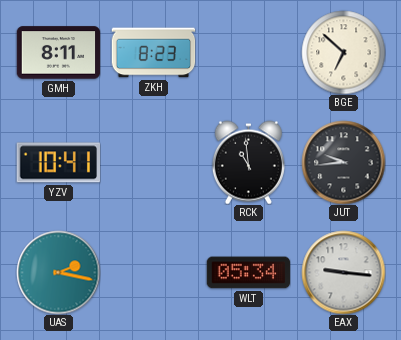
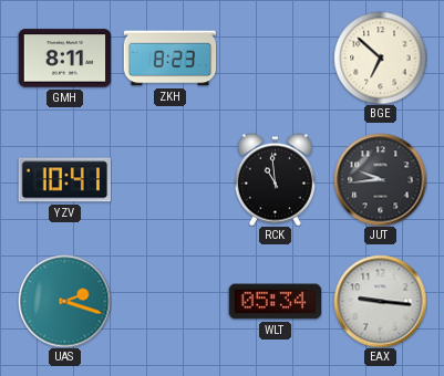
UAS: 2:17 -> 2:18
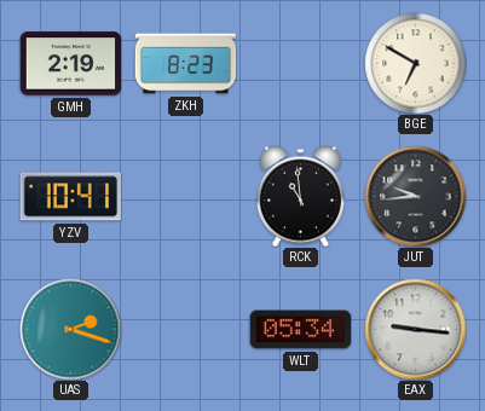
GMH: 8:11 -> 2:19
BGE: 6:52 -> 6:50
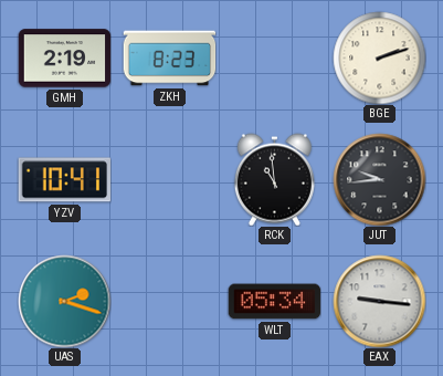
BGE: 6:50 -> 2:12
